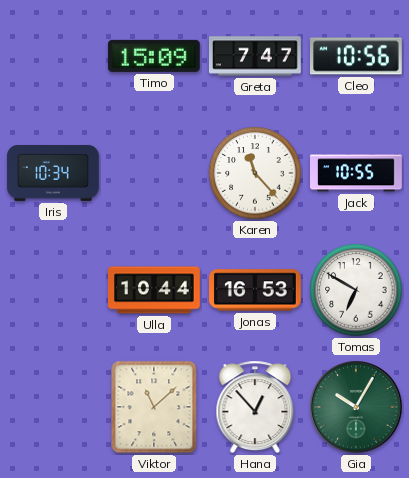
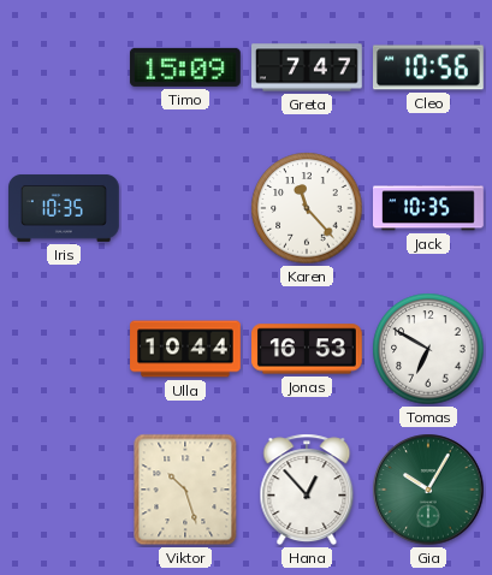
Iris: 10:34 -> 10:35
Jack: 10:55 -> 10:35
Viktor: 11:08 -> 10:27
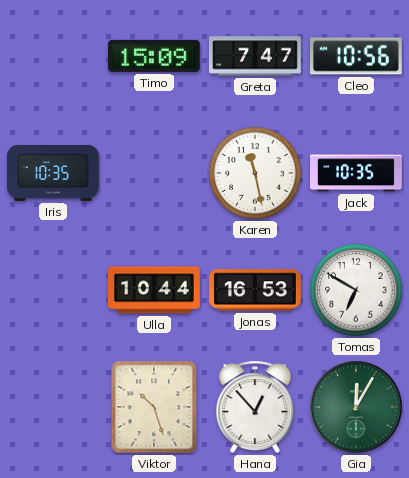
Karen: 11:23 -> 11:28
Gia: 10:05 -> 12:05
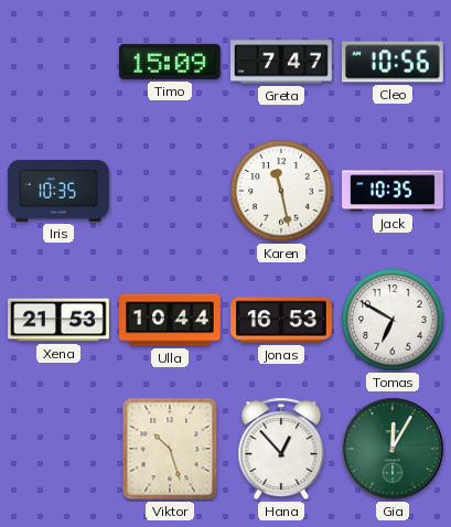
Xena: none -> 21:53
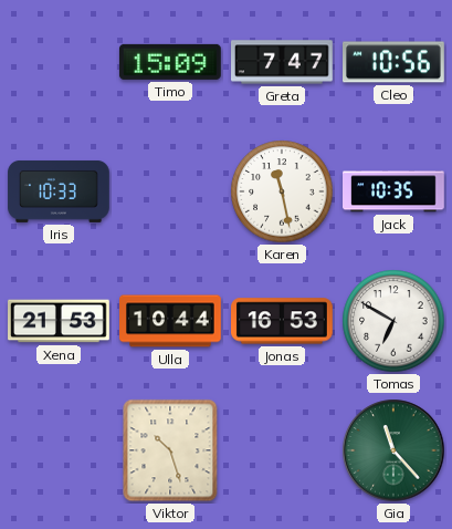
Iris: 10:35 -> 10:33
Hana: 12:53 -> none
Gia: 12:05 -> 11:23
